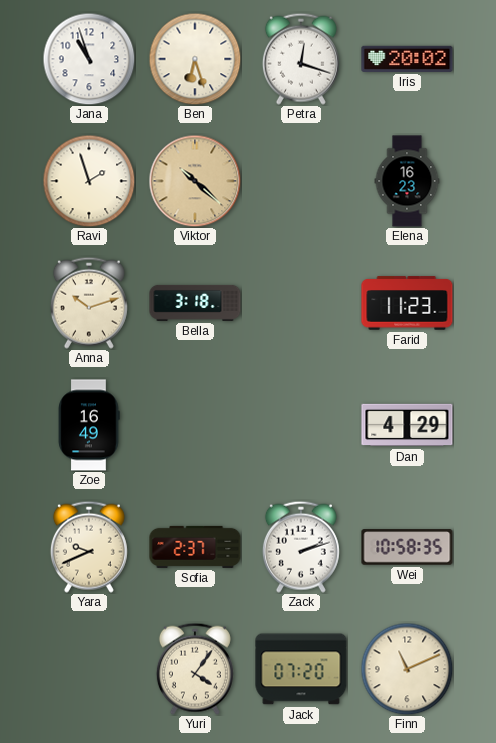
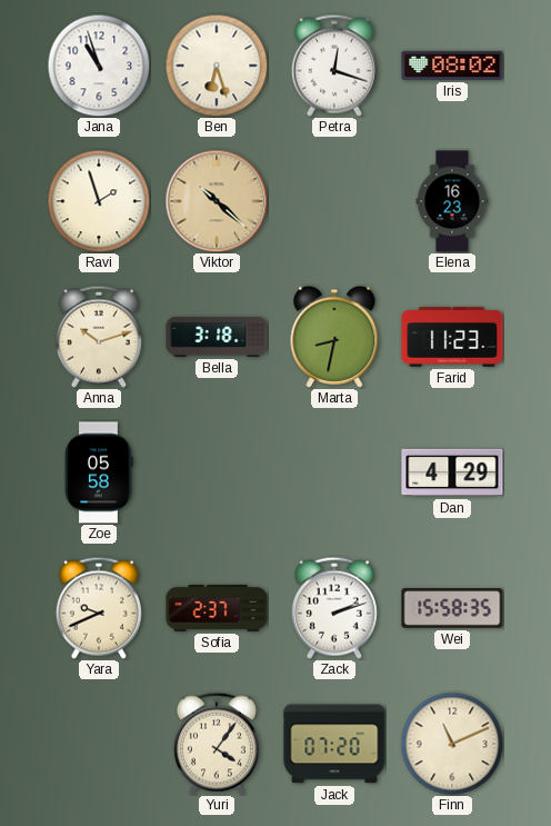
Iris: 20:02 -> 08:02
Marta: none -> 8:32
Zoe: 16:49 -> 05:58
Wei: 10:58 -> 15:58
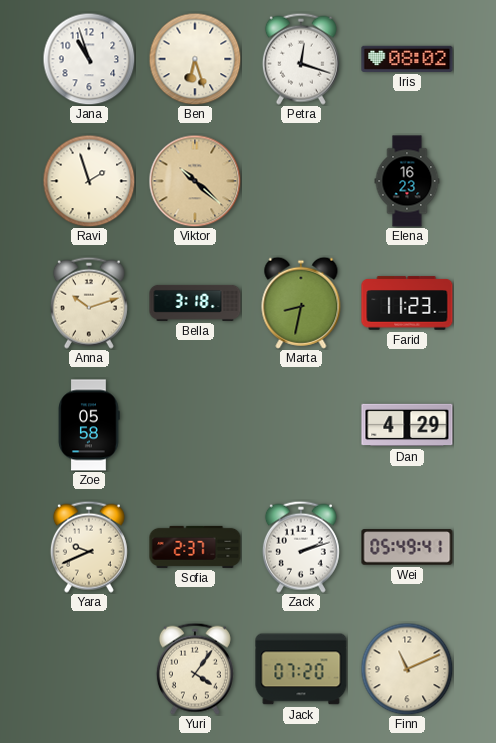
Wei: 15:58 -> 05:49
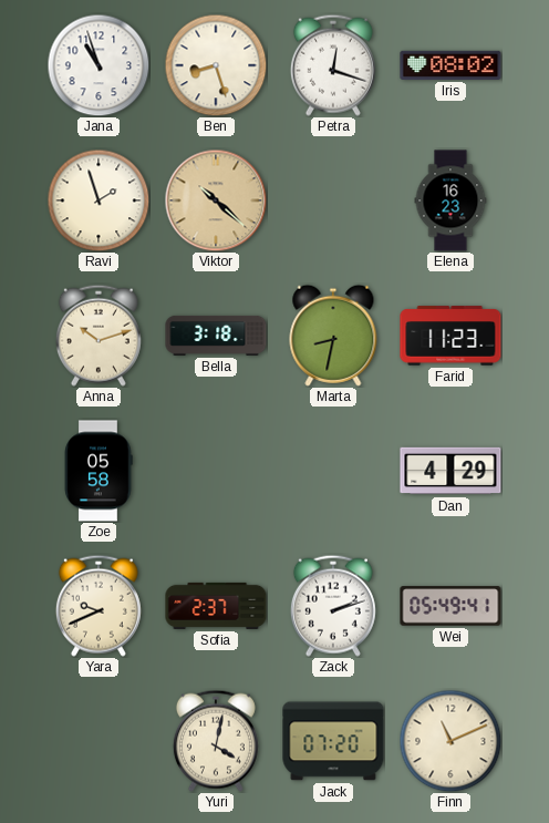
Ben: 6:27 -> 8:27
Yuri: 4:06 -> 4:02
